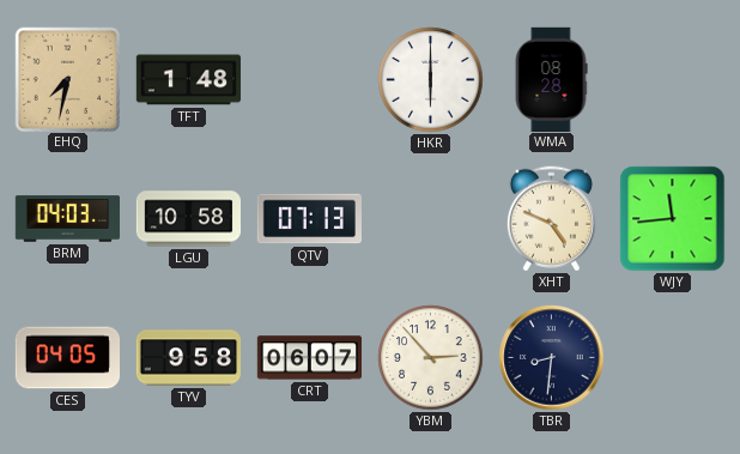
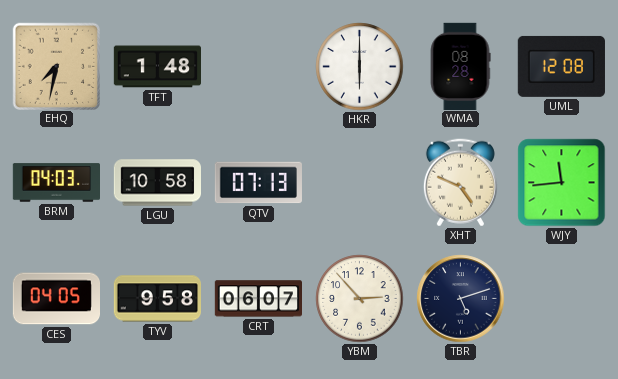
UML: none -> 12:08
TBR: 8:31 -> 5:12
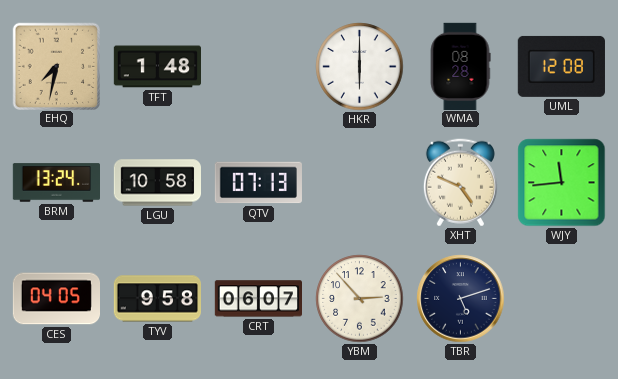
BRM: 04:03 -> 13:24
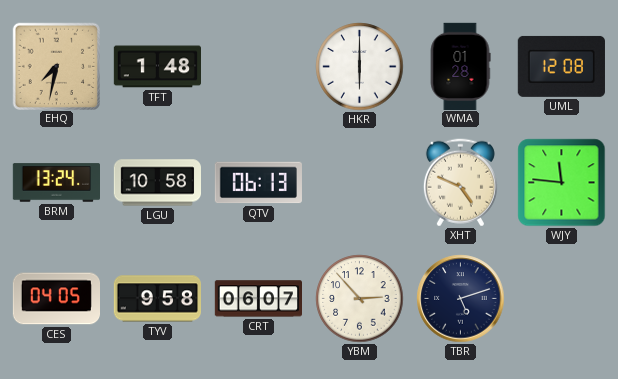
WMA: 08:28 -> 01:28
QTV: 07:13 -> 06:13
WJY: 11:44 -> 11:46
